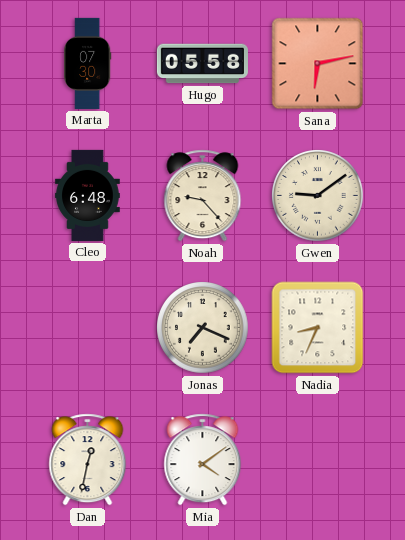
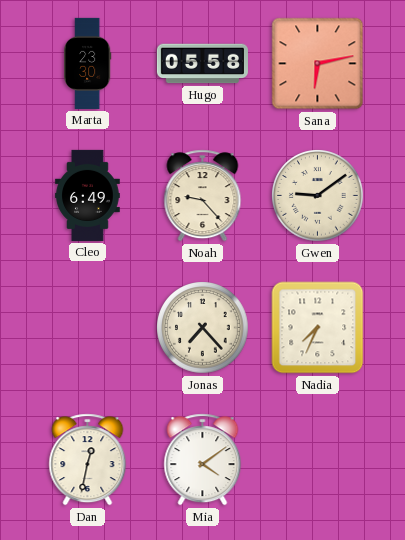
Marta: 07:30 -> 23:30
Cleo: 6:48 -> 6:49
Jonas: 7:19 -> 7:23
Nadia: 8:34 -> 7:34
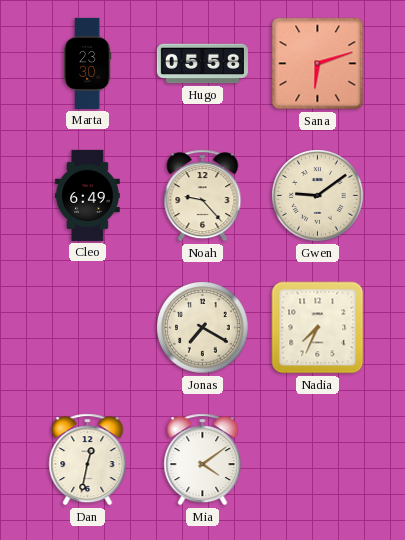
Sana: 6:13 -> 6:12
Jonas: 7:23 -> 7:20
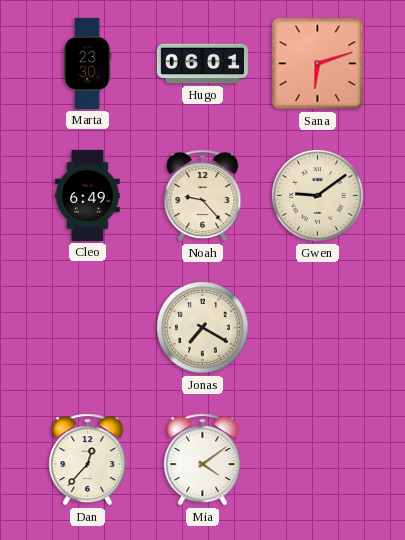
Hugo: 05:58 -> 06:01
Nadia: 7:34 -> none
Dan: 12:32 -> 12:37
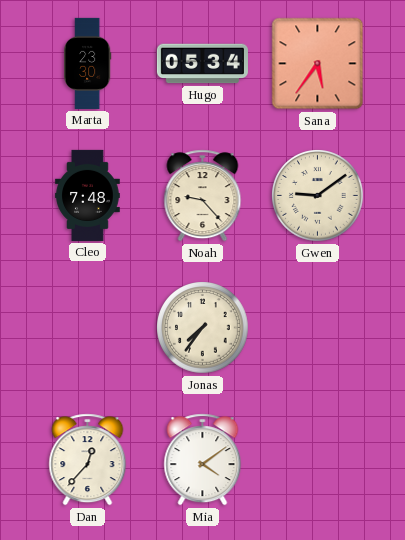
Hugo: 06:01 -> 05:34
Sana: 6:12 -> 5:36
Cleo: 6:49 -> 7:48
Jonas: 7:20 -> 7:36
